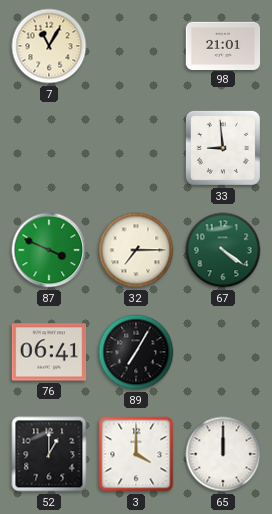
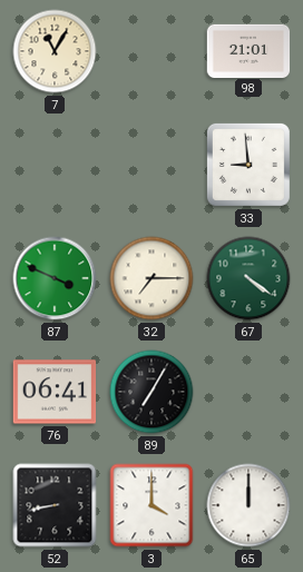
52: 1:00 -> 8:43
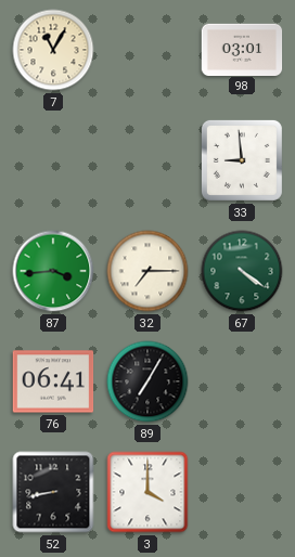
98: 21:01 -> 03:01
87: 3:49 -> 3:44
65: 12:00 -> none
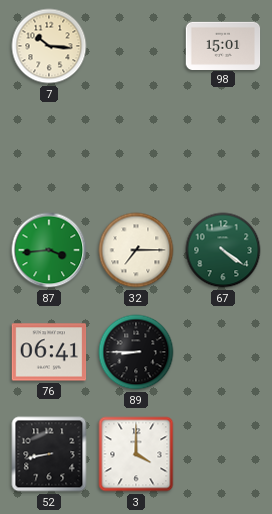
7: 11:05 -> 10:16
98: 03:01 -> 15:01
33: 8:59 -> none
89: 7:05 -> 8:45
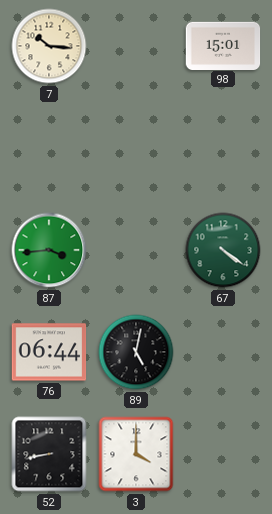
32: 7:15 -> none
76: 06:41 -> 06:44
89: 8:45 -> 5:02
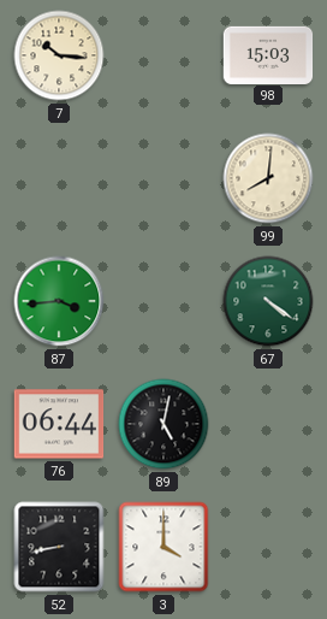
98: 15:01 -> 15:03
99: none -> 8:01
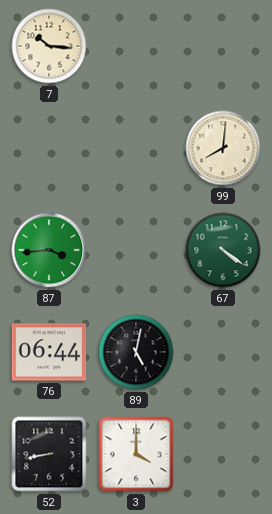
98: 15:03 -> none
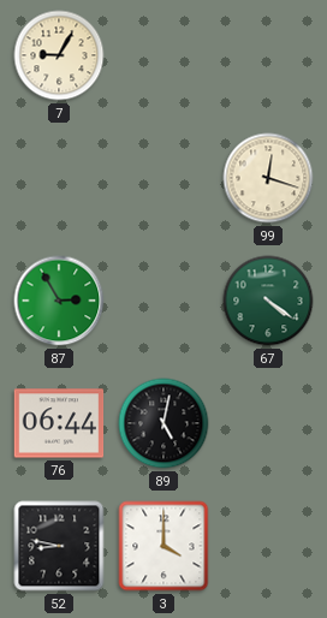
7: 10:16 -> 9:05
99: 8:01 -> 12:18
87: 3:44 -> 2:55
52: 8:43 -> 8:47
